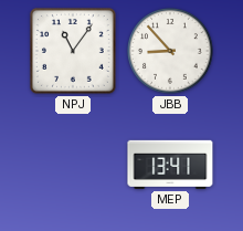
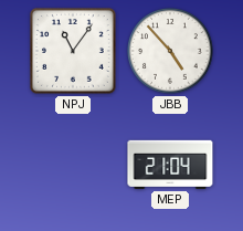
JBB: 8:53 -> 4:53
MEP: 13:41 -> 21:04
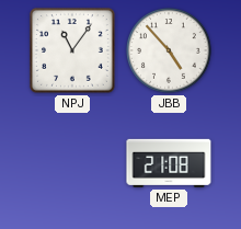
MEP: 21:04 -> 21:08
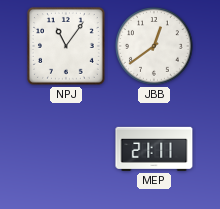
JBB: 4:53 -> 12:39
MEP: 21:08 -> 21:11
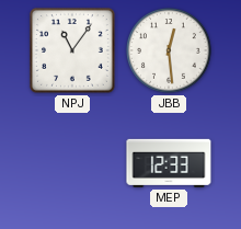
JBB: 12:39 -> 12:29
MEP: 21:11 -> 12:33
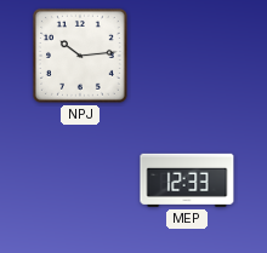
NPJ: 11:06 -> 10:14
JBB: 12:29 -> none
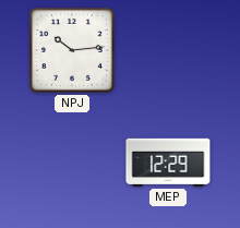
MEP: 12:33 -> 12:29
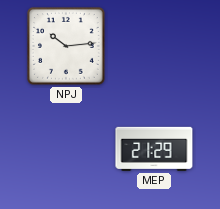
MEP: 12:29 -> 21:29
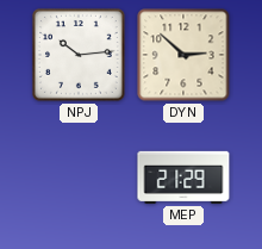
DYN: none -> 2:52
